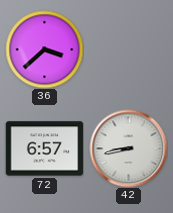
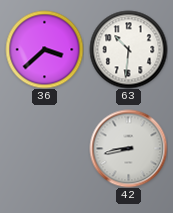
63: none -> 10:31
72: 6:57 -> none
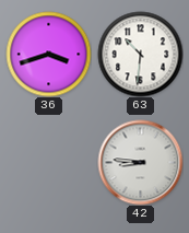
36: 3:38 -> 3:42
42: 8:43 -> 8:46
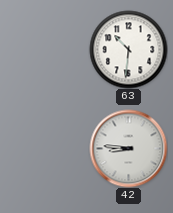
36: 3:42 -> none
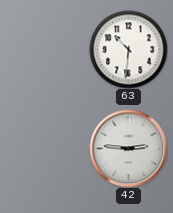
42: 8:46 -> 2:46
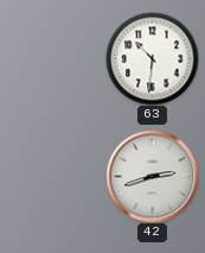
42: 2:46 -> 2:42
